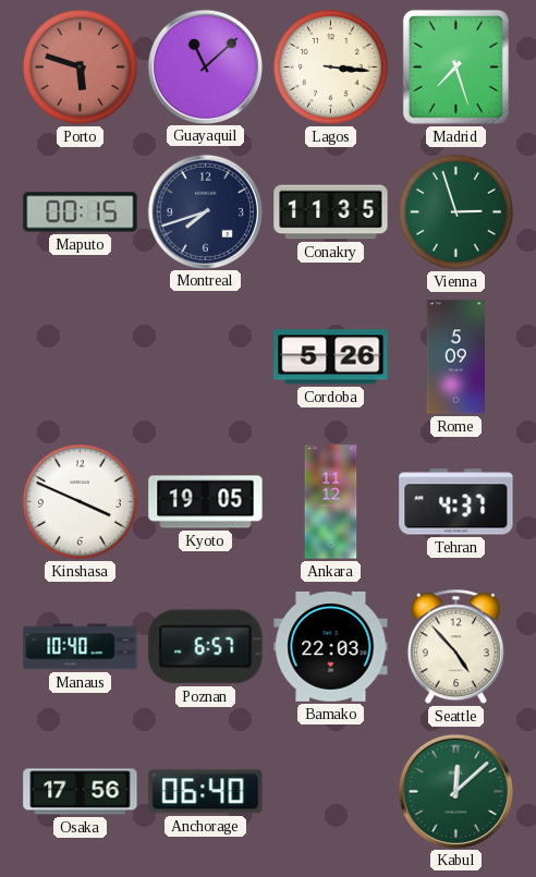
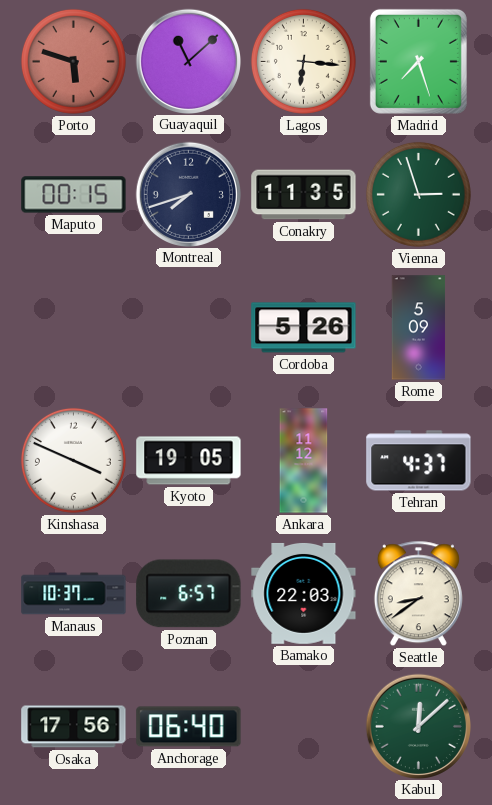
Lagos: 3:16 -> 6:16
Manaus: 10:40 -> 10:37
Seattle: 4:53 -> 8:39
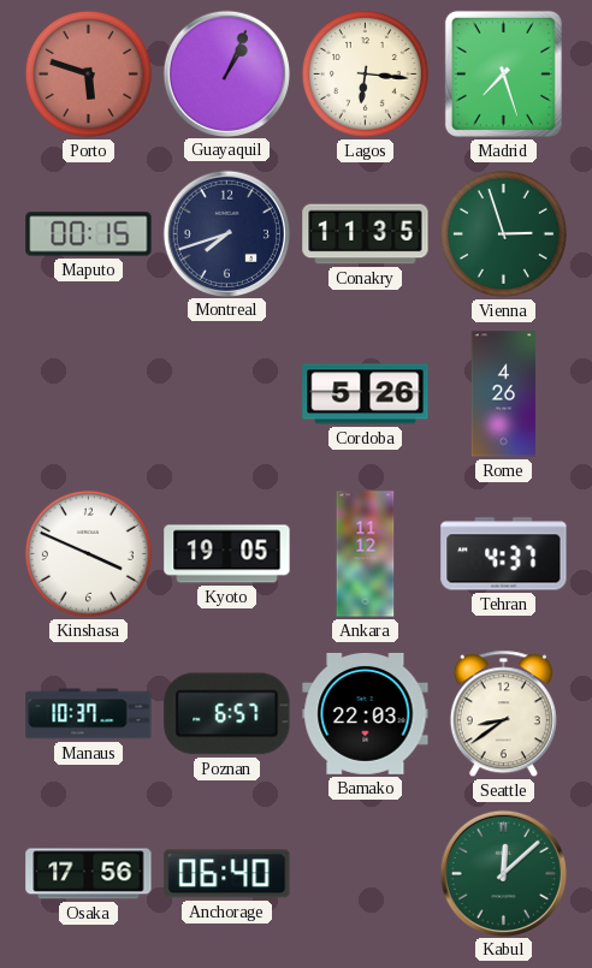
Guayaquil: 11:08 -> 1:04
Rome: 5:09 -> 4:26
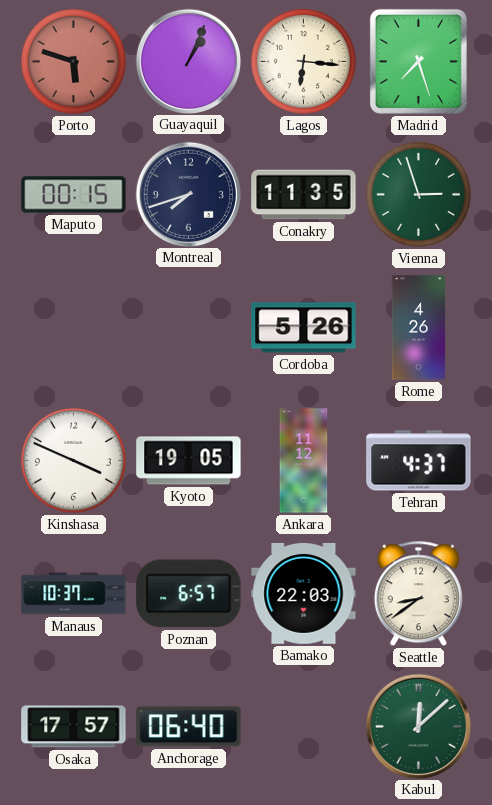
Osaka: 17:56 -> 17:57
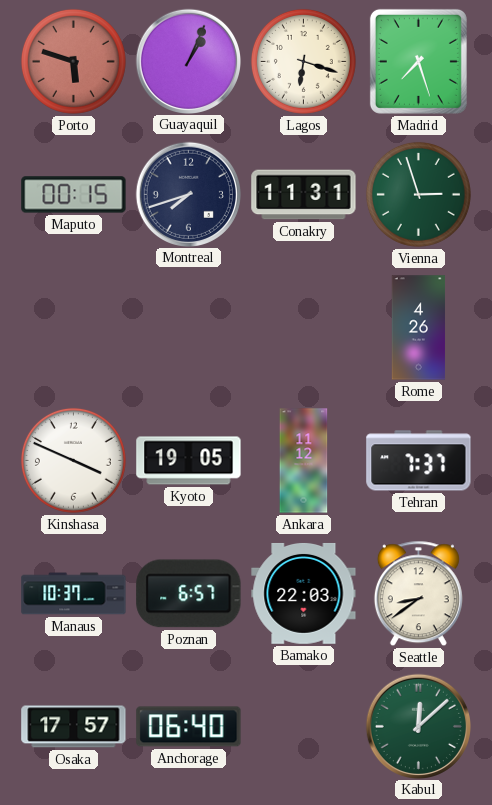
Lagos: 6:16 -> 6:18
Conakry: 11:35 -> 11:31
Cordoba: 5:26 -> none
Tehran: 4:37 -> 7:37
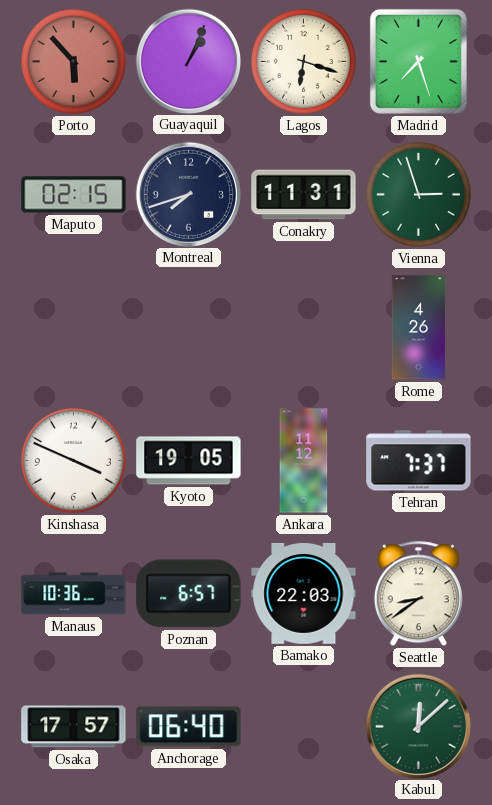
Porto: 5:48 -> 5:53
Maputo: 00:15 -> 02:15
Manaus: 10:37 -> 10:36
